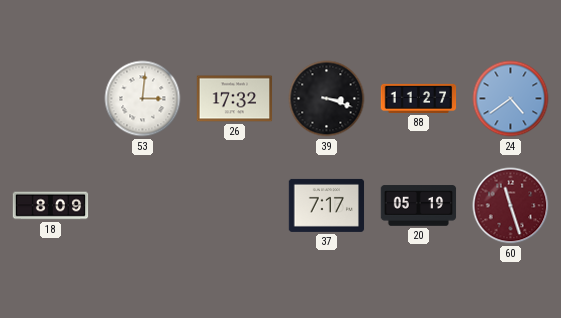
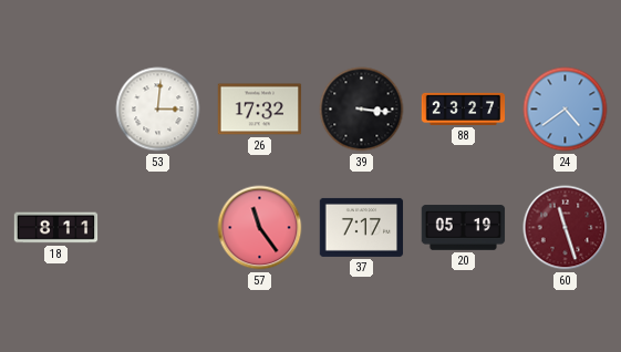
39: 3:18 -> 3:16
88: 11:27 -> 23:27
18: 8:09 -> 8:11
57: none -> 11:24
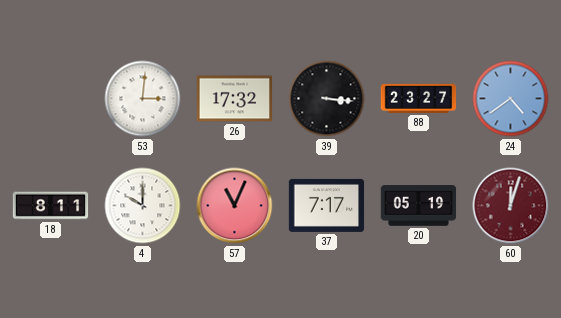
4: none -> 10:00
57: 11:24 -> 11:04
60: 11:27 -> 12:03
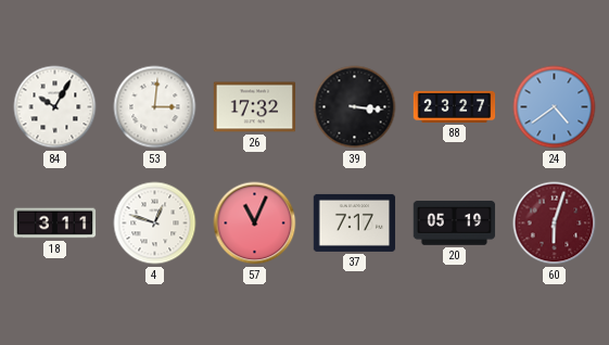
84: none -> 10:05
18: 8:11 -> 3:11
4: 10:00 -> 12:48
60: 12:03 -> 6:03
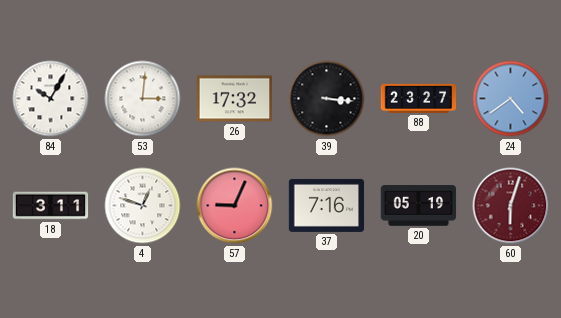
57: 11:04 -> 9:04
37: 7:17 -> 7:16
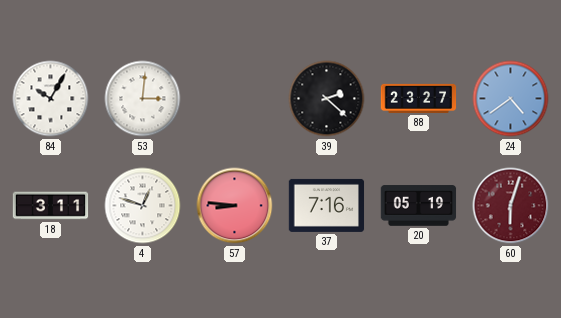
26: 17:32 -> none
39: 3:16 -> 2:22
57: 9:04 -> 8:46
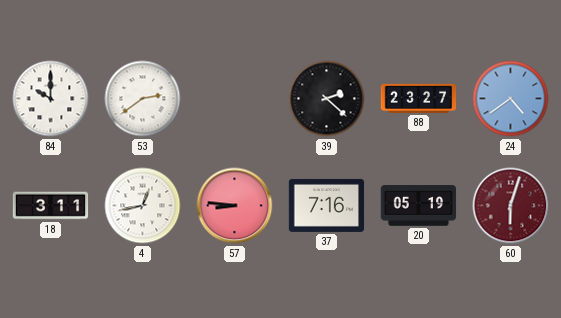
84: 10:05 -> 10:00
53: 3:01 -> 2:39
4: 12:48 -> 12:43
